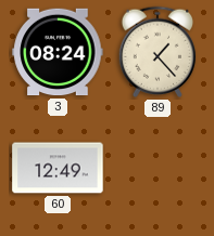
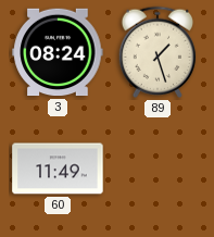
89: 1:23 -> 1:27
60: 12:49 -> 11:49
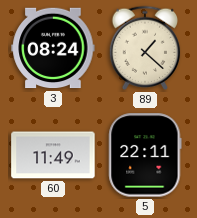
89: 1:27 -> 1:22
5: none -> 22:11
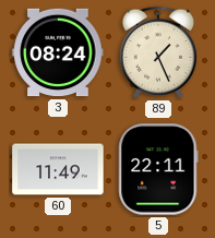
89: 1:22 -> 1:26
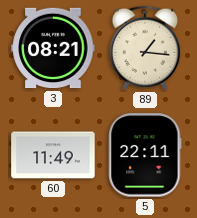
3: 08:24 -> 08:21
89: 1:26 -> 1:16
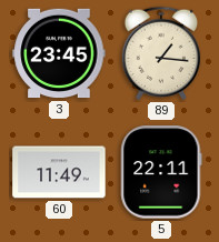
3: 08:21 -> 23:45
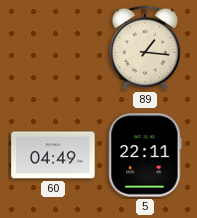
3: 23:45 -> none
60: 11:49 -> 04:49
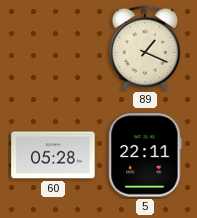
89: 1:16 -> 1:19
60: 04:49 -> 05:28
